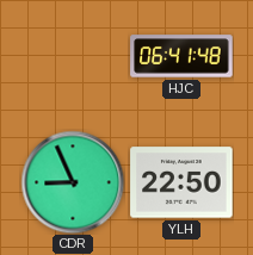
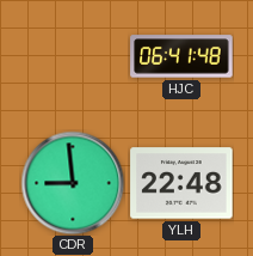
CDR: 8:56 -> 8:59
YLH: 22:50 -> 22:48
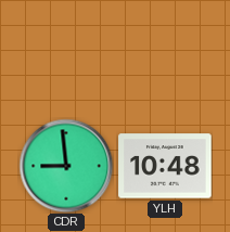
HJC: 06:41 -> none
YLH: 22:48 -> 10:48
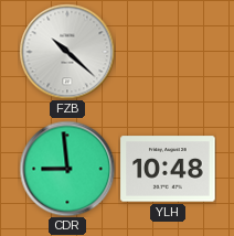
FZB: none -> 10:22
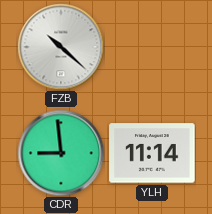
YLH: 10:48 -> 11:14
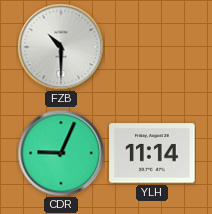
FZB: 10:22 -> 10:30
CDR: 8:59 -> 9:04
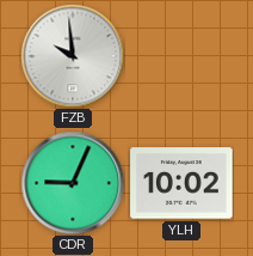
FZB: 10:30 -> 9:59
YLH: 11:14 -> 10:02
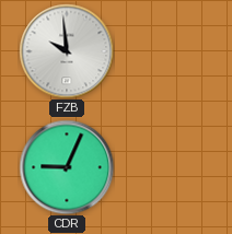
YLH: 10:02 -> none
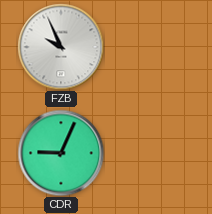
FZB: 9:59 -> 9:56
